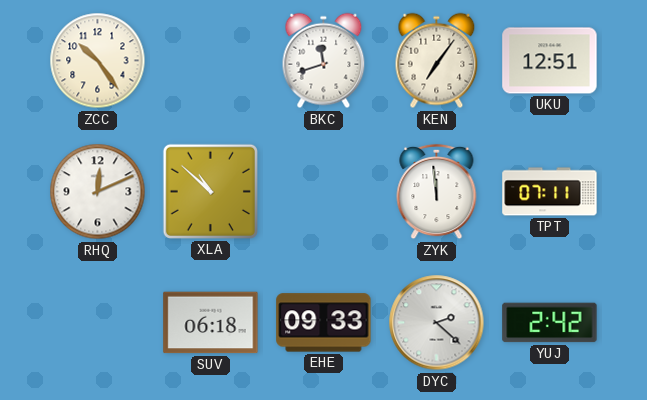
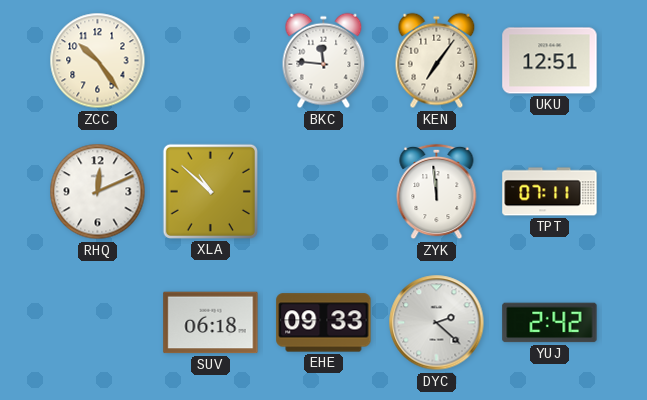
BKC: 11:42 -> 11:46
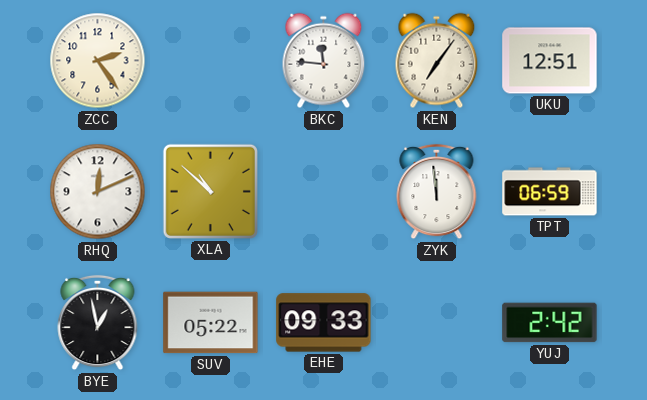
ZCC: 10:24 -> 2:24
TPT: 07:11 -> 06:59
BYE: none -> 12:58
SUV: 06:18 -> 05:22
DYC: 2:22 -> none
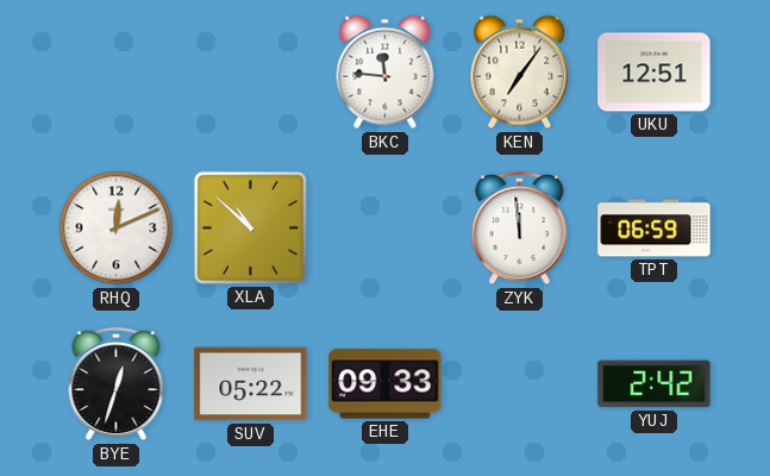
ZCC: 2:24 -> none
BYE: 12:58 -> 12:33
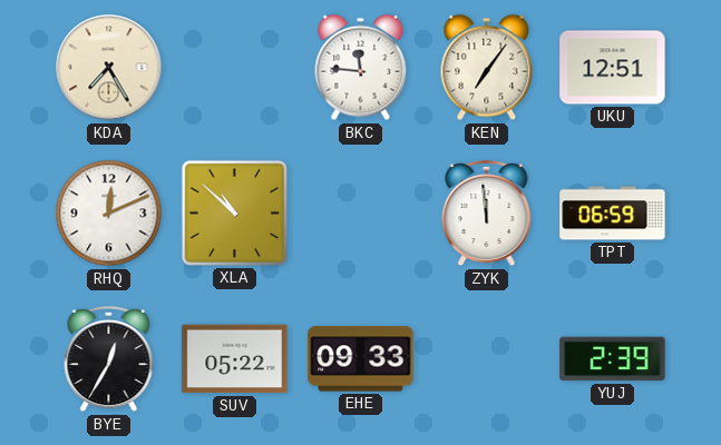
KDA: none -> 7:25
BYE: 12:33 -> 12:35
YUJ: 2:42 -> 2:39
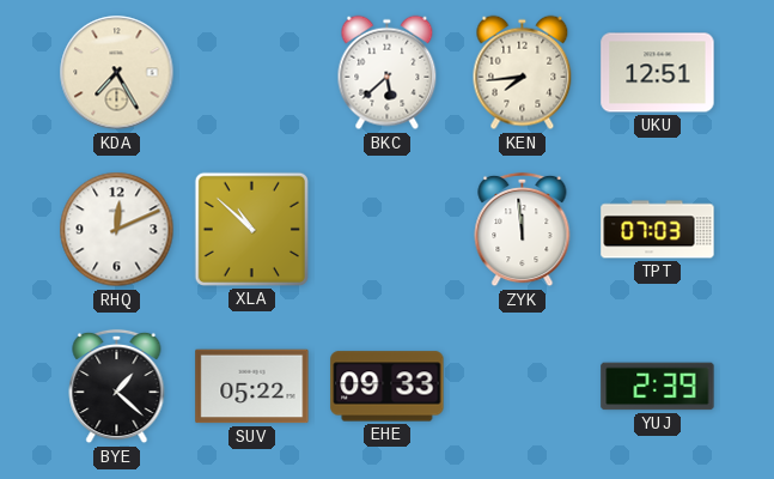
BKC: 11:46 -> 5:38
KEN: 7:06 -> 7:44
TPT: 06:59 -> 07:03
BYE: 12:35 -> 1:22
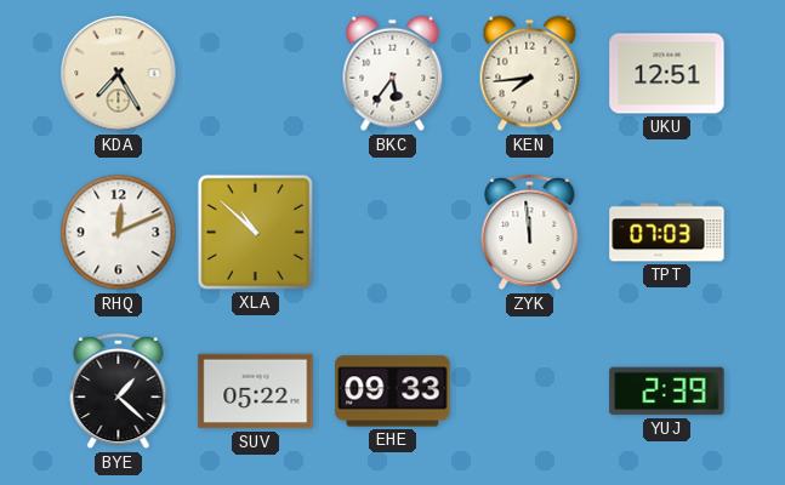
BKC: 5:38 -> 5:36
